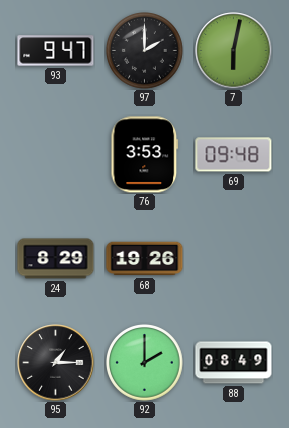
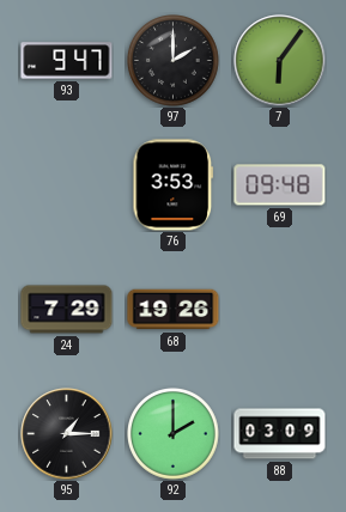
7: 6:02 -> 6:06
24: 8:29 -> 7:29
88: 08:49 -> 03:09
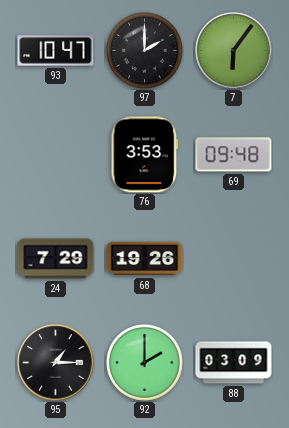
93: 9:47 -> 10:47
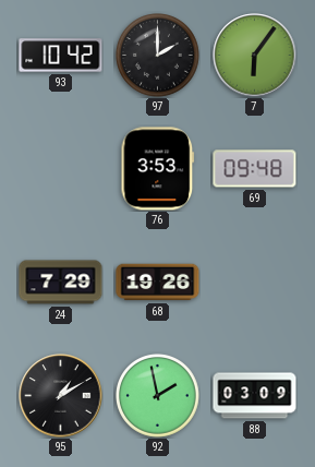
93: 10:47 -> 10:42
95: 1:15 -> 1:10
92: 2:00 -> 1:58
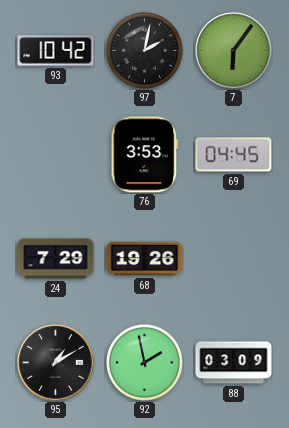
97: 2:00 -> 2:02
69: 09:48 -> 04:45
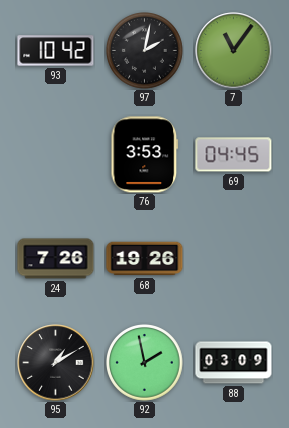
7: 6:06 -> 11:06
24: 7:29 -> 7:26
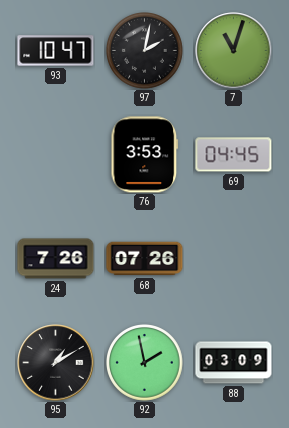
93: 10:42 -> 10:47
7: 11:06 -> 11:03
68: 19:26 -> 07:26
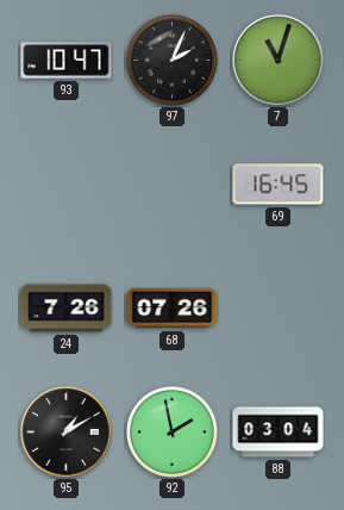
97: 2:02 -> 2:04
76: 3:53 -> none
69: 04:45 -> 16:45
88: 03:09 -> 03:04
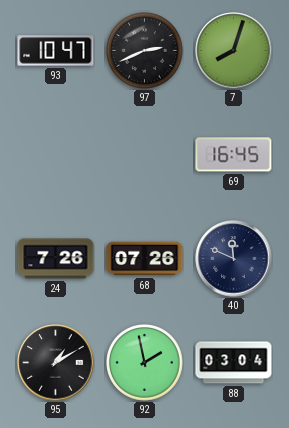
97: 2:04 -> 2:41
7: 11:03 -> 8:03
40: none -> 11:49
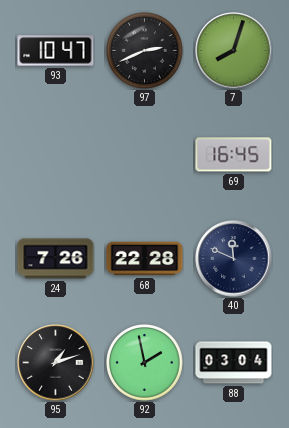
68: 07:26 -> 22:28
95: 1:10 -> 1:12
